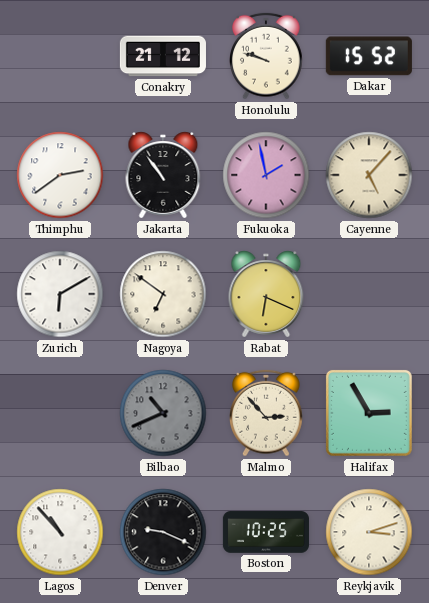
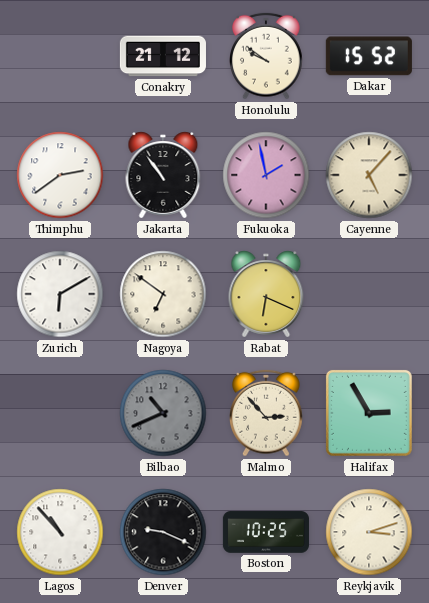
Honolulu: 9:48 -> 9:51
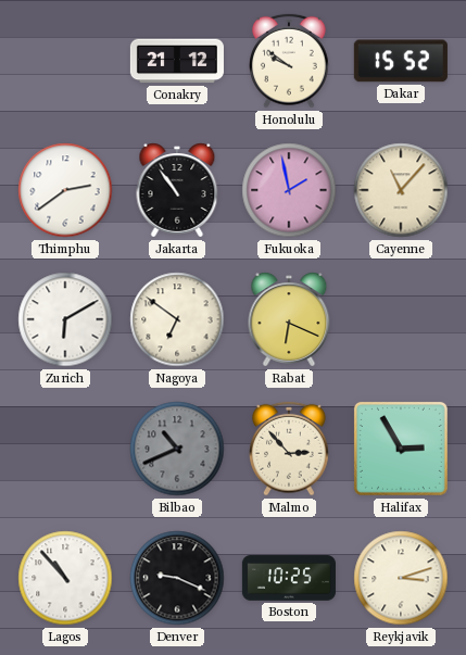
Cayenne: 5:07 -> 11:07
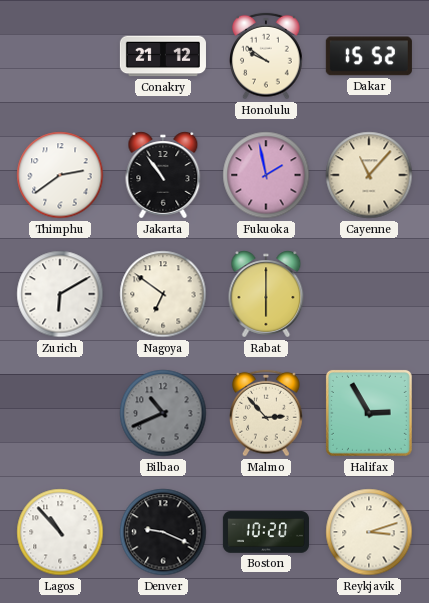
Rabat: 6:19 -> 6:00
Boston: 10:25 -> 10:20
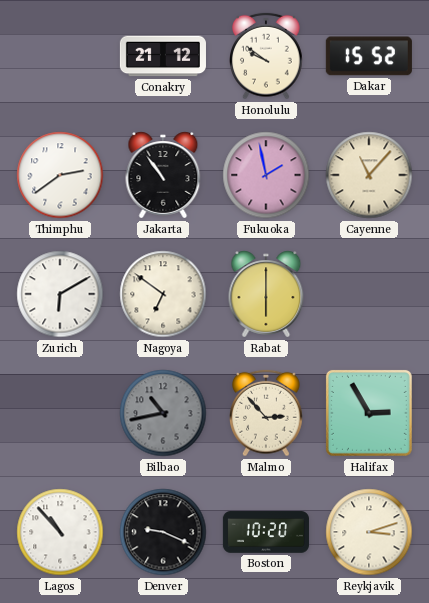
Bilbao: 10:41 -> 10:43
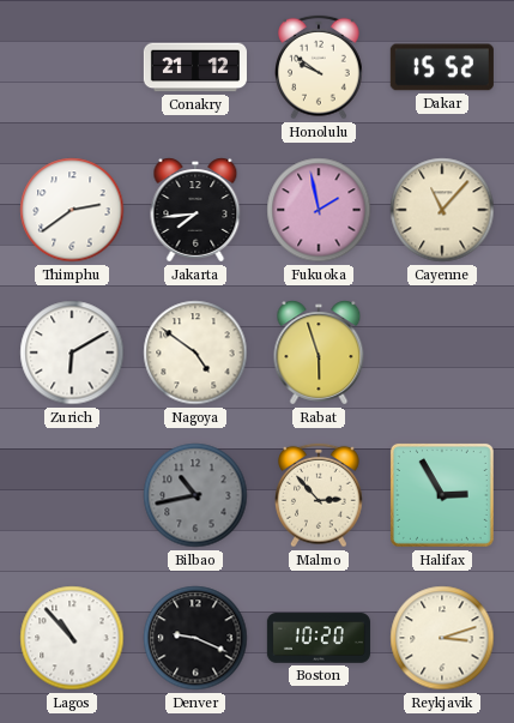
Jakarta: 10:54 -> 7:44
Nagoya: 6:51 -> 4:51
Rabat: 6:00 -> 5:57
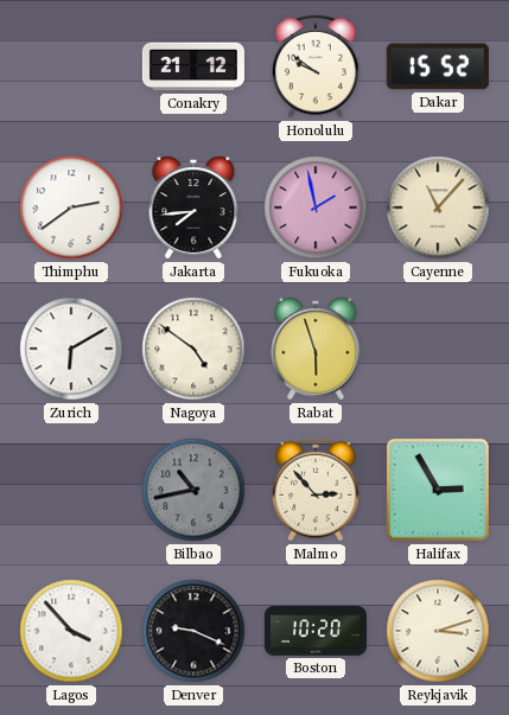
Lagos: 10:53 -> 3:53
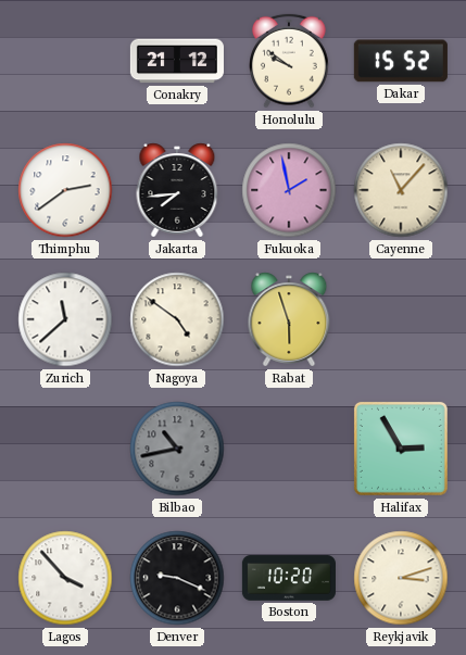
Zurich: 6:10 -> 11:38
Malmo: 2:53 -> none
